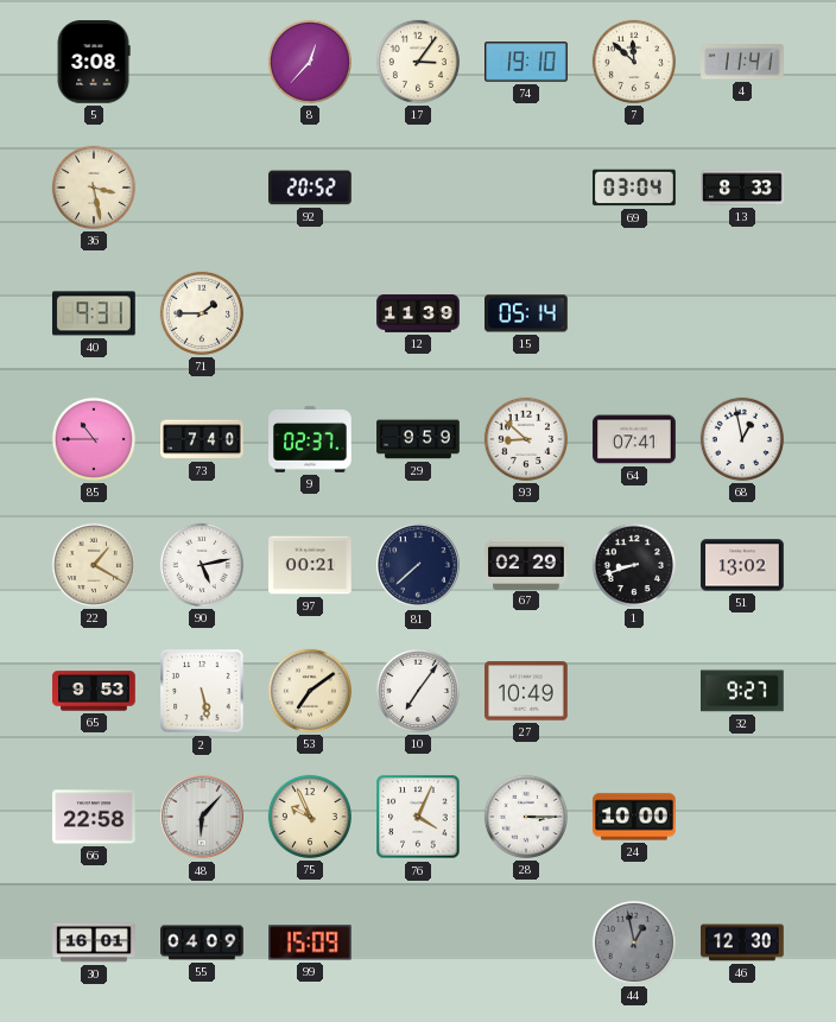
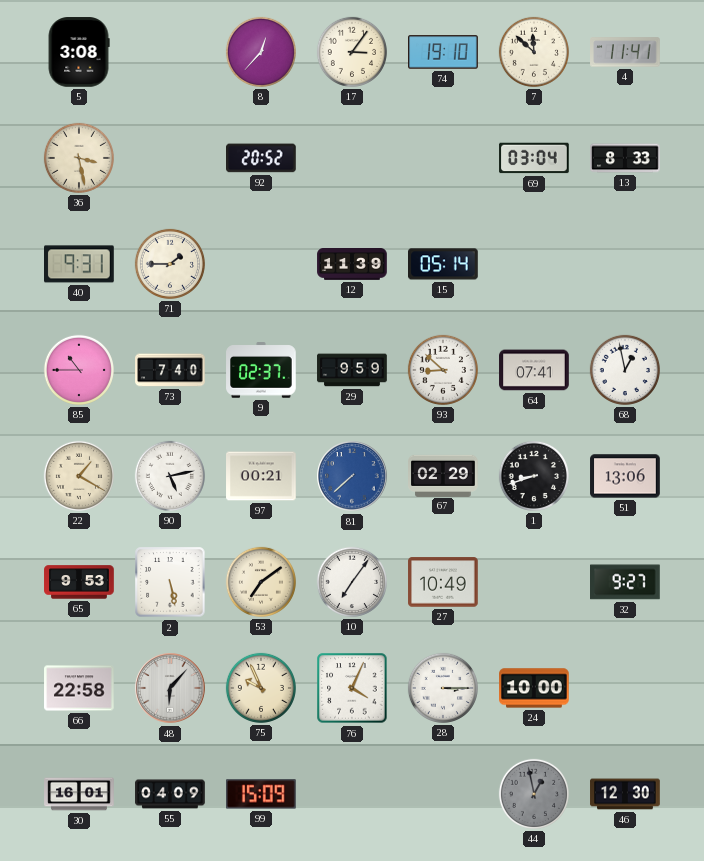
81 dial: navy -> blue
51: 13:02 -> 13:06
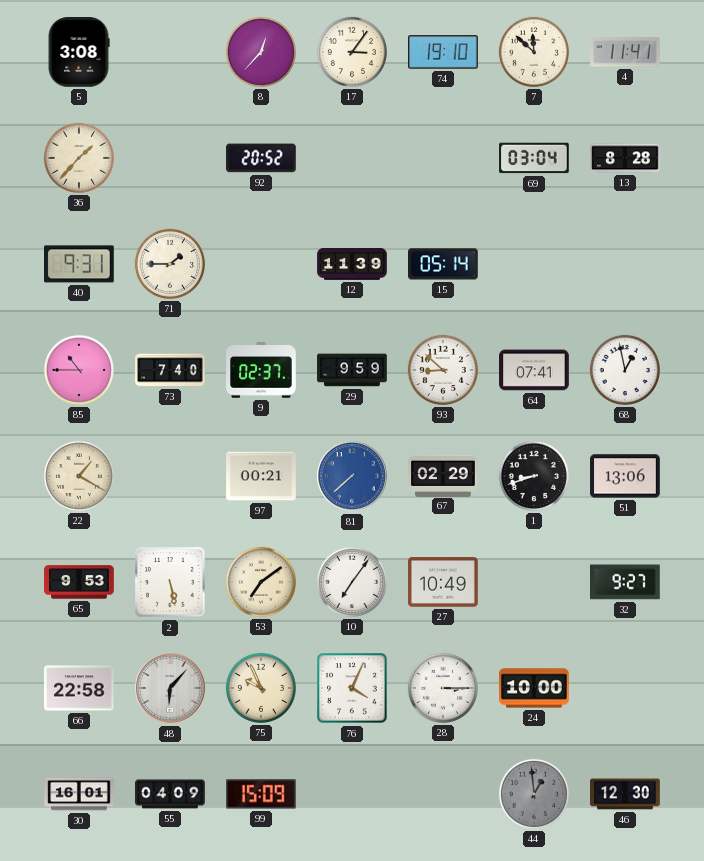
36: 3:28 -> 1:37
13: 8:33 -> 8:28
90: 5:13 -> none
44: 12:58 -> 12:59
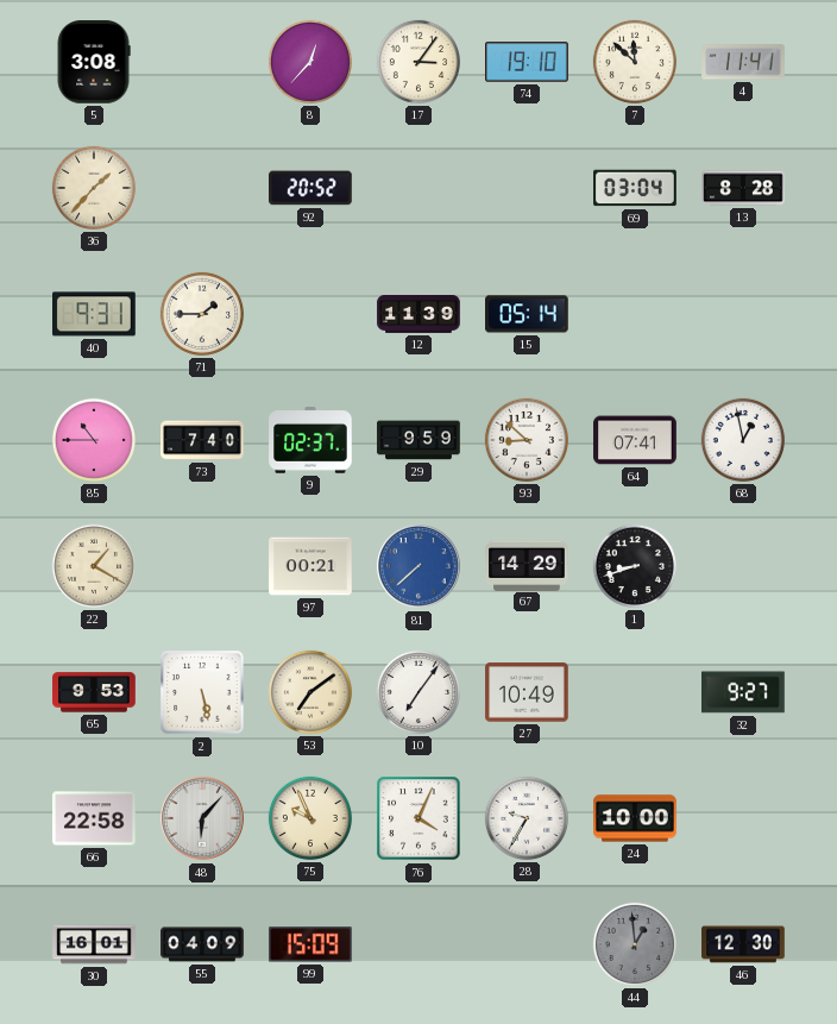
67: 02:29 -> 14:29
51: 13:06 -> none
28: 3:15 -> 9:35
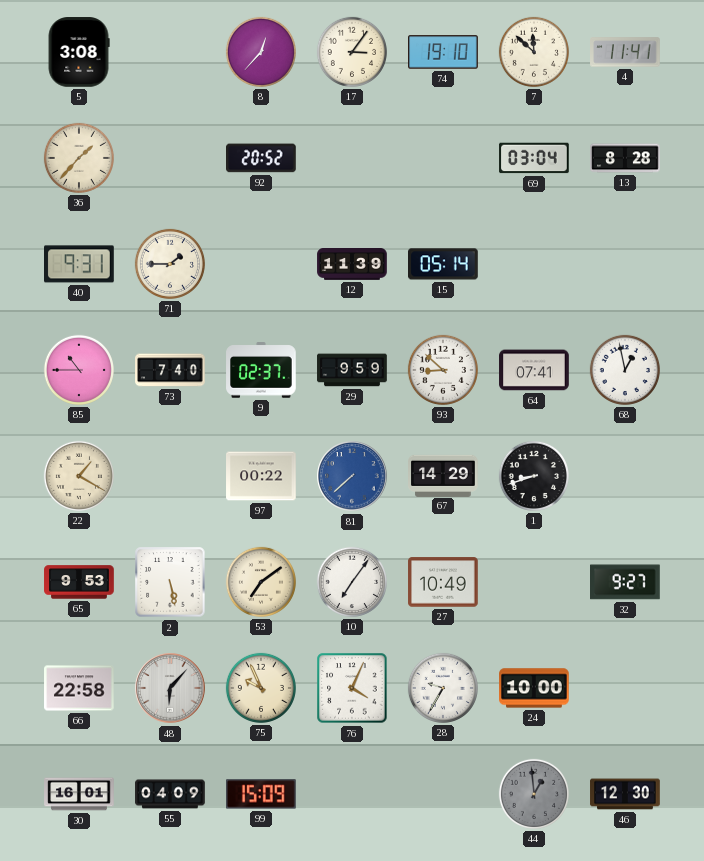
97: 00:21 -> 00:22
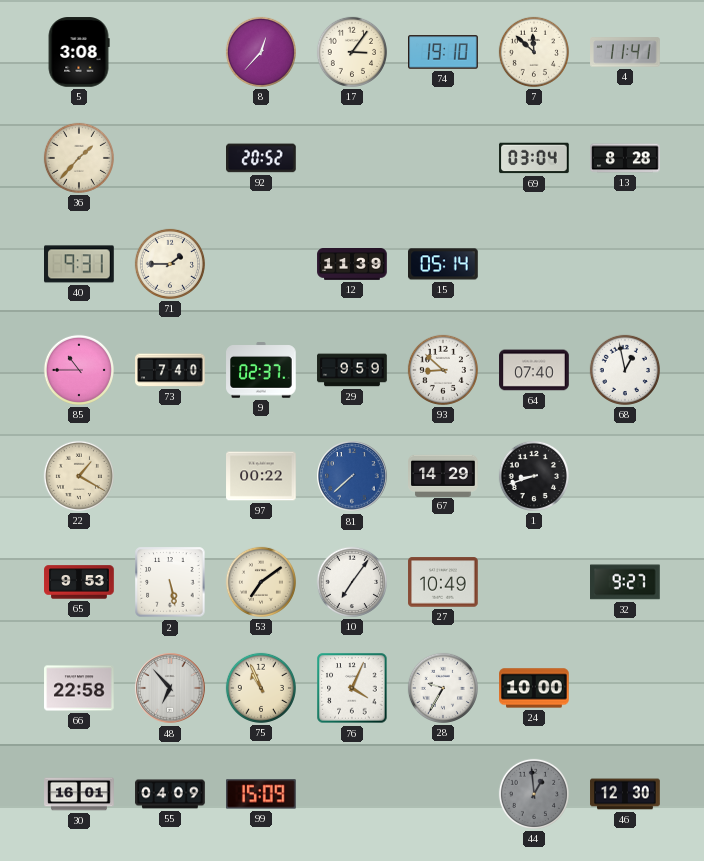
64: 07:41 -> 07:40
48: 6:07 -> 6:53
75: 9:56 -> 10:56
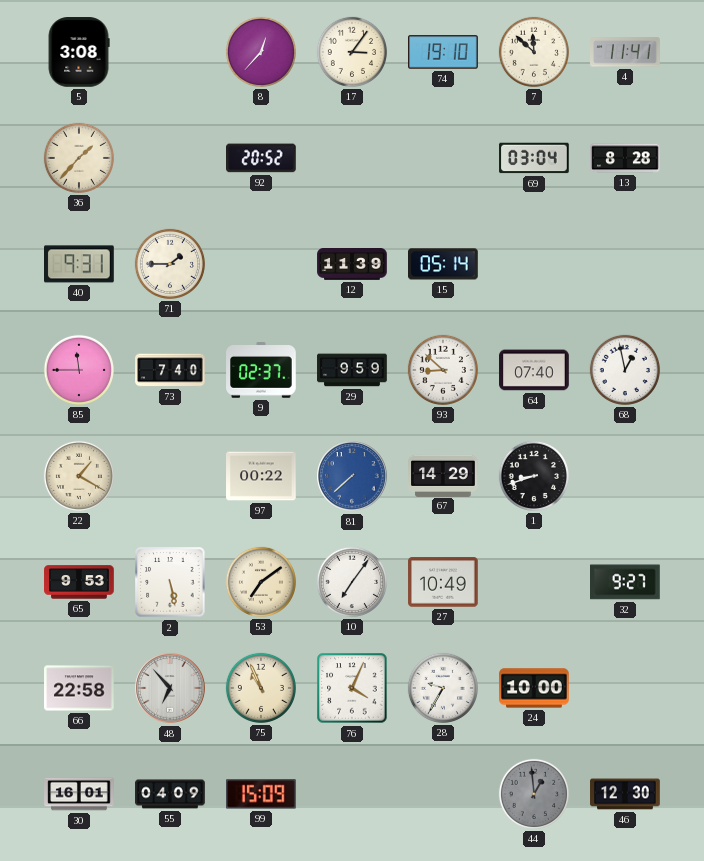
85: 10:45 -> 11:45
